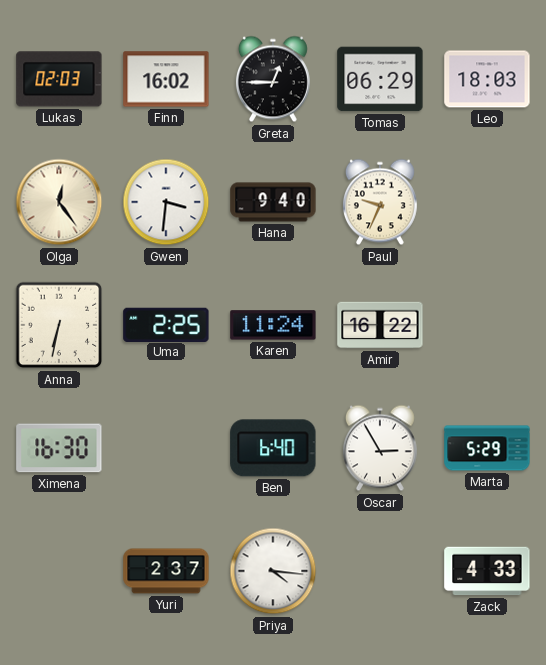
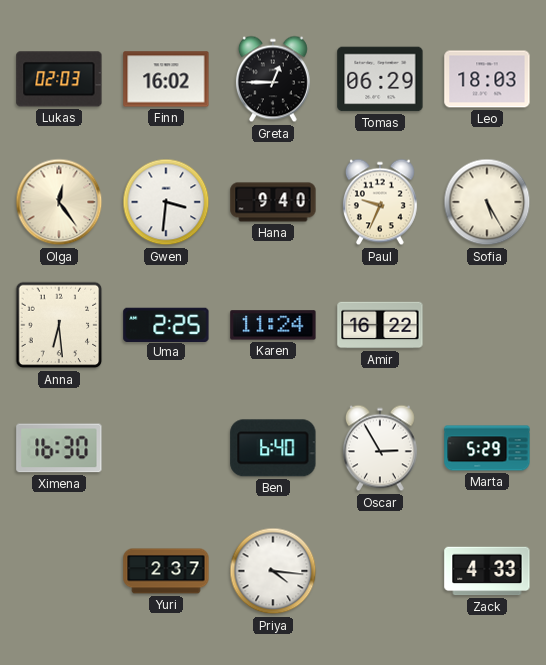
Sofia: none -> 5:25
Anna: 6:32 -> 6:29
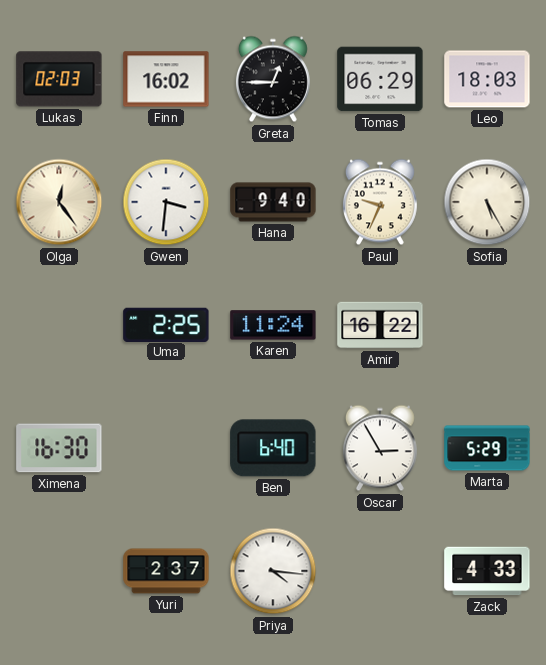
Anna: 6:29 -> none
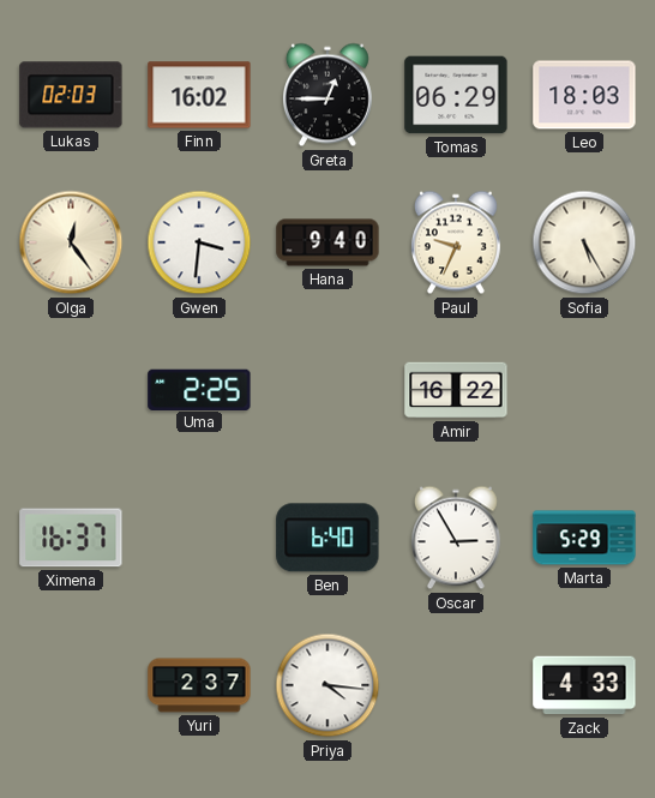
Karen: 11:24 -> none
Ximena: 16:30 -> 16:37
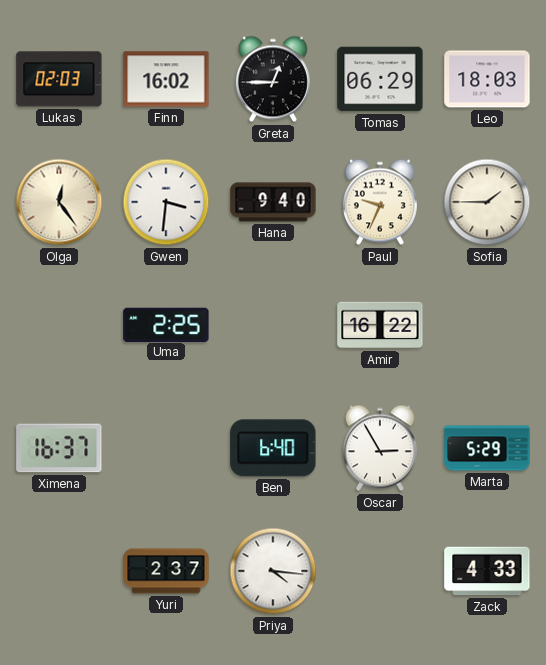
Sofia: 5:25 -> 1:45
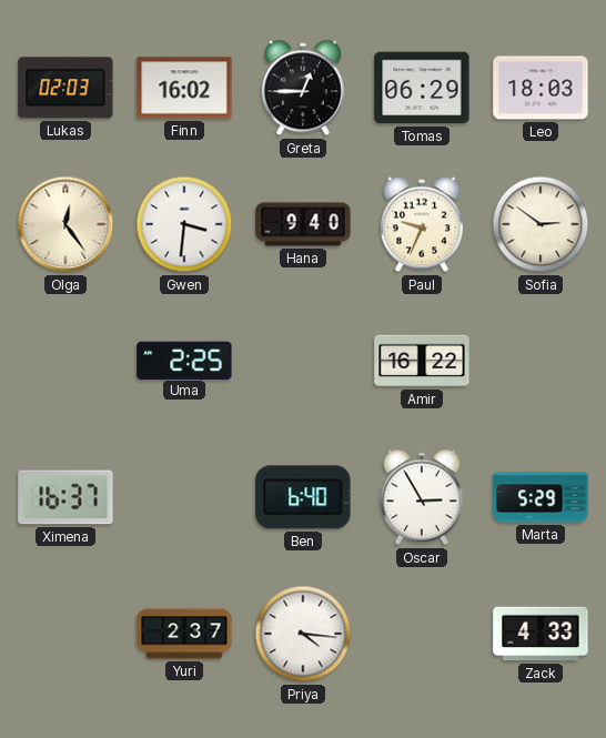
Sofia: 1:45 -> 2:51
